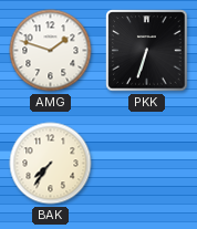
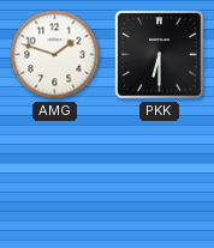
PKK: 6:33 -> 6:30
BAK: 7:36 -> none
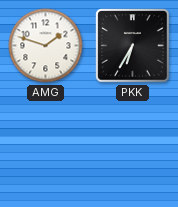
PKK: 6:30 -> 6:35
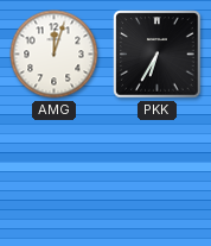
AMG: 1:48 -> 12:03
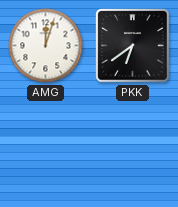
PKK: 6:35 -> 6:39
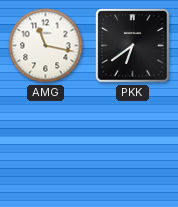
AMG: 12:03 -> 11:17
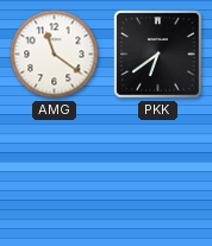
AMG: 11:17 -> 11:21
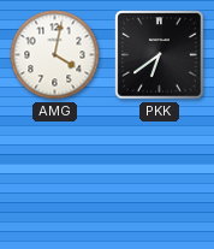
AMG: 11:21 -> 4:02
